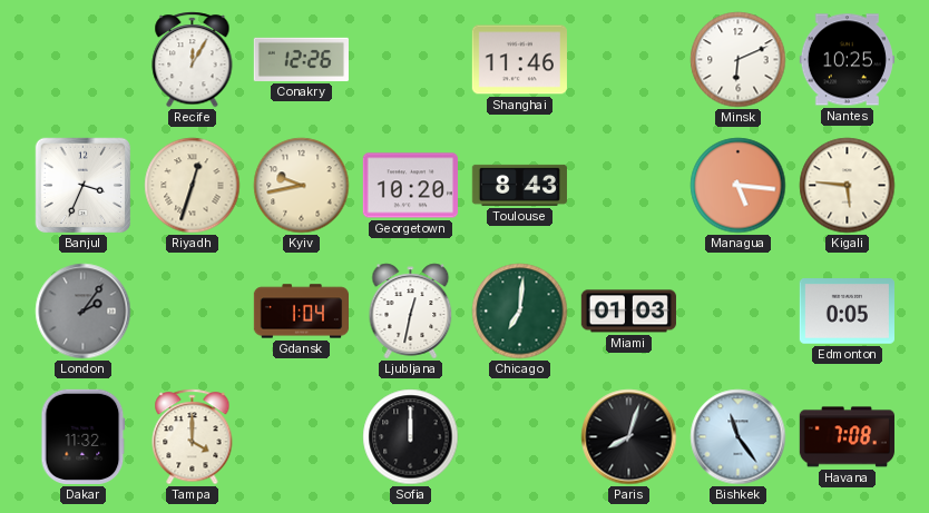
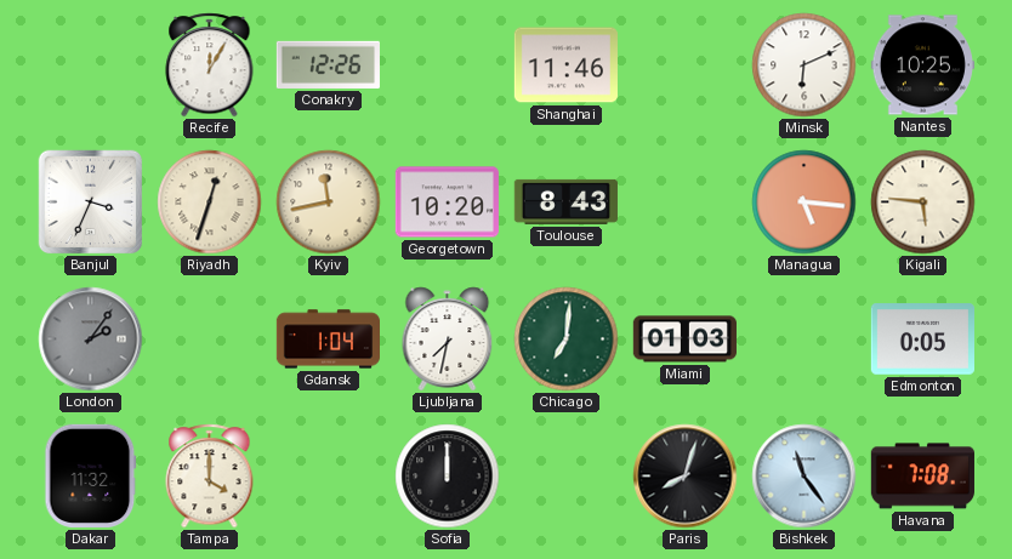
Kyiv: 9:43 -> 11:43
Ljubljana: 12:32 -> 7:32
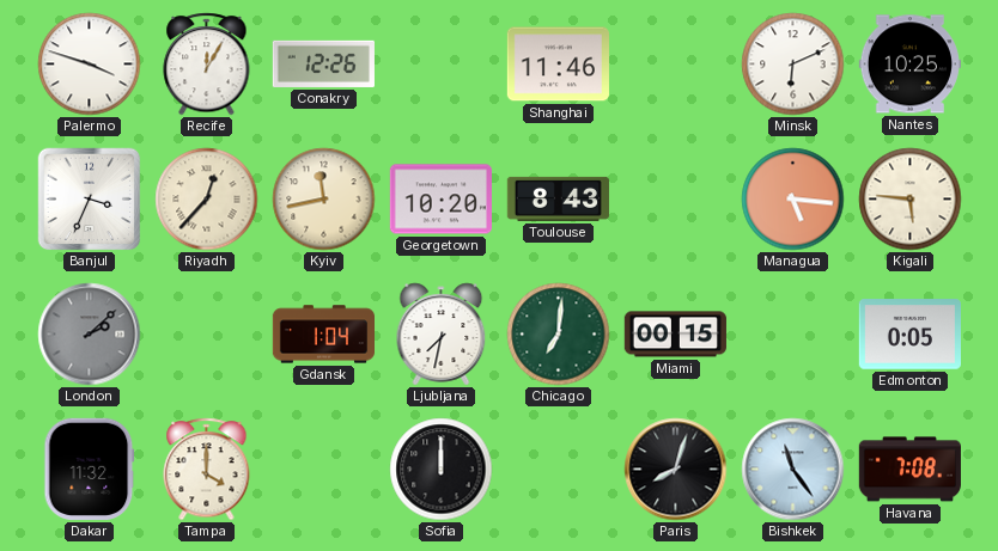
Palermo: none -> 3:48
Riyadh: 12:33 -> 12:37
London: 2:06 -> 2:08
Miami: 01:03 -> 00:15
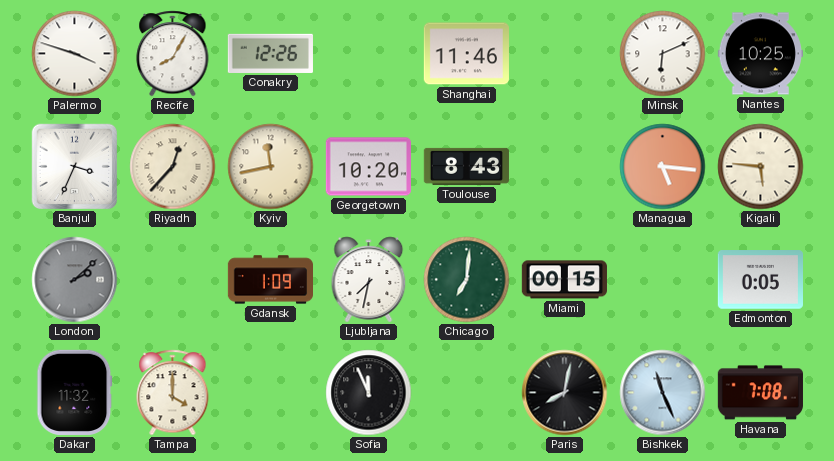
Recife: 12:05 -> 8:05
Gdansk: 1:04 -> 1:09
Sofia: 12:00 -> 11:56
Paris: 8:03 -> 8:02
Bishkek: 11:24 -> 11:26
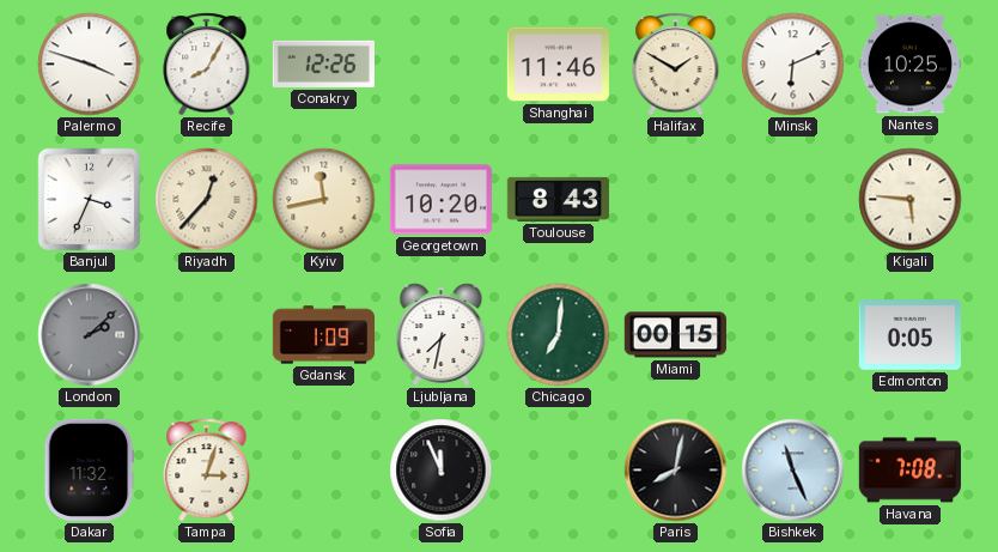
Halifax: none -> 1:50
Managua: 5:16 -> none
Tampa: 4:00 -> 3:03
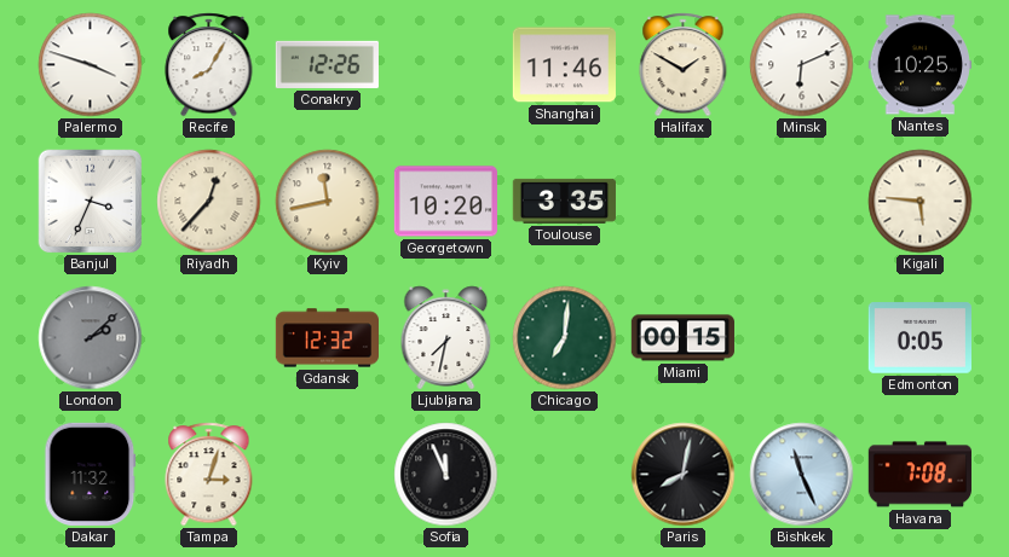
Toulouse: 8:43 -> 3:35
Gdansk: 1:09 -> 12:32
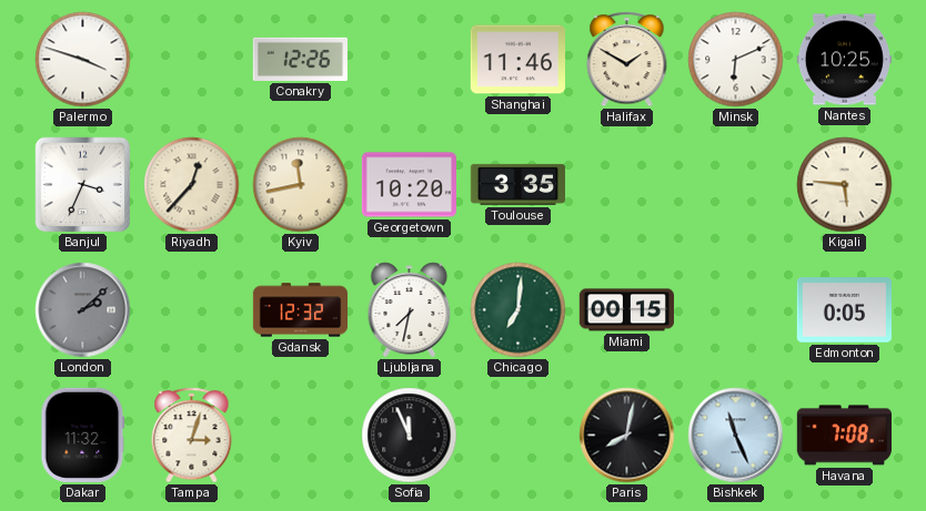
Recife: 8:05 -> none
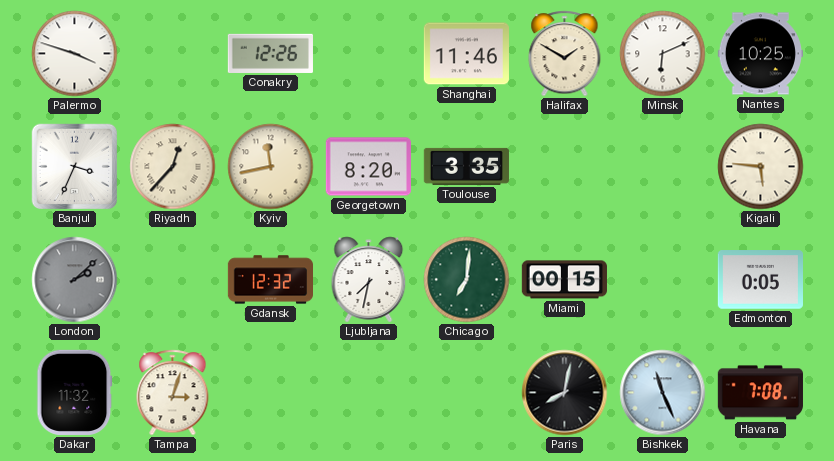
Georgetown: 10:20 -> 8:20
Sofia: 11:56 -> none
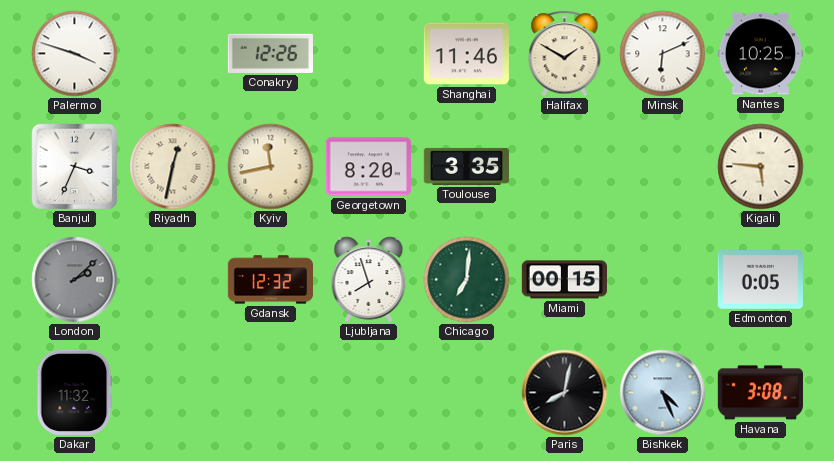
Riyadh: 12:37 -> 12:32
Ljubljana: 7:32 -> 7:57
Tampa: 3:03 -> none
Bishkek: 11:26 -> 4:26
Havana: 7:08 -> 3:08
